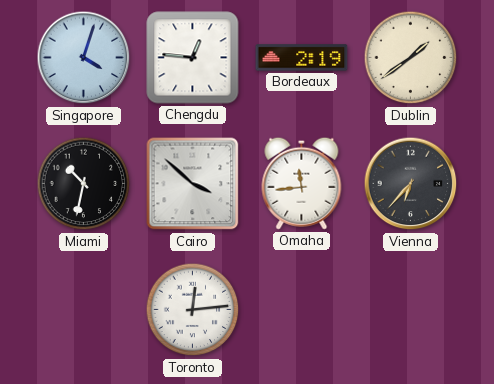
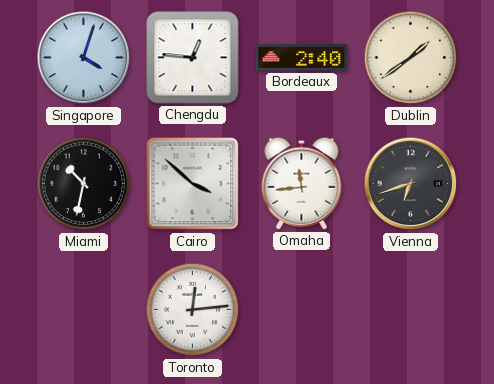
Bordeaux: 2:19 -> 2:40
Vienna: 6:37 -> 6:42
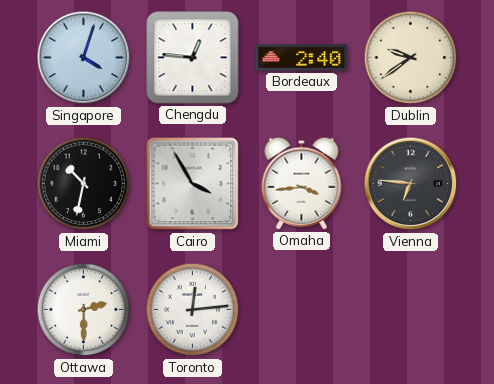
Dublin: 1:39 -> 9:39
Cairo: 3:52 -> 3:55
Omaha: 11:44 -> 3:44
Vienna: 6:42 -> 6:46
Ottawa: none -> 2:30
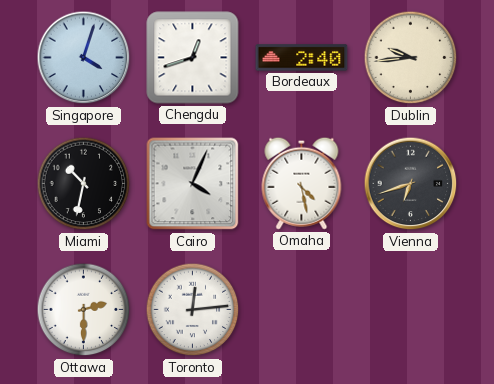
Chengdu: 12:46 -> 12:42
Dublin: 9:39 -> 9:44
Cairo: 3:55 -> 4:04
Omaha: 3:44 -> 4:28
Vienna: 6:46 -> 6:42
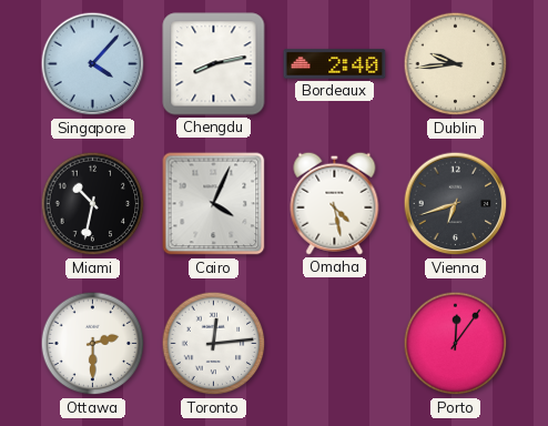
Singapore: 4:03 -> 4:07
Chengdu: 12:42 -> 8:13
Porto: none -> 12:06
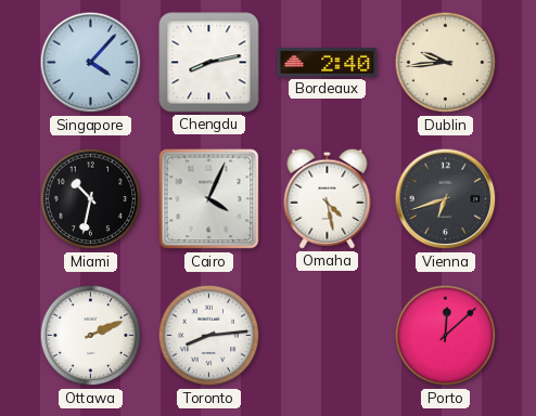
Ottawa: 2:30 -> 2:11
Toronto: 12:14 -> 8:14
Porto: 12:06 -> 12:08
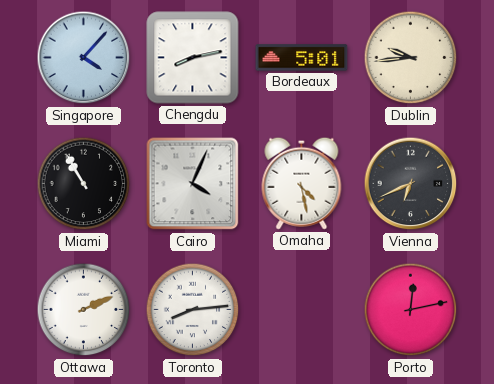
Bordeaux: 2:40 -> 5:01
Miami: 10:32 -> 10:55
Vienna: 6:42 -> 6:41
Porto: 12:08 -> 12:13
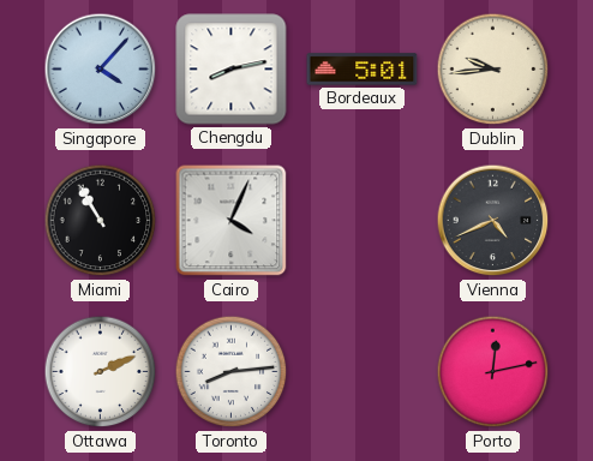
Omaha: 4:28 -> none
Vienna: 6:41 -> 4:41
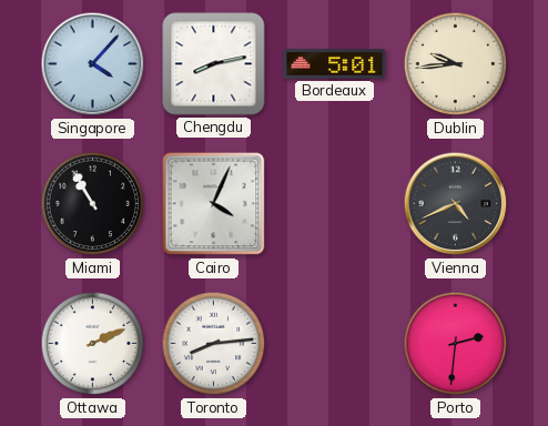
Porto: 12:13 -> 2:31
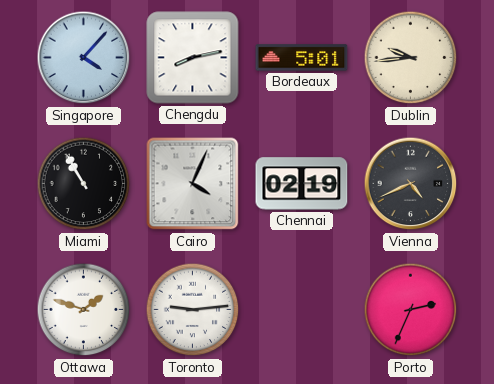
Chennai: none -> 02:19
Ottawa: 2:11 -> 1:48
Toronto: 8:14 -> 9:14
Porto: 2:31 -> 2:34
